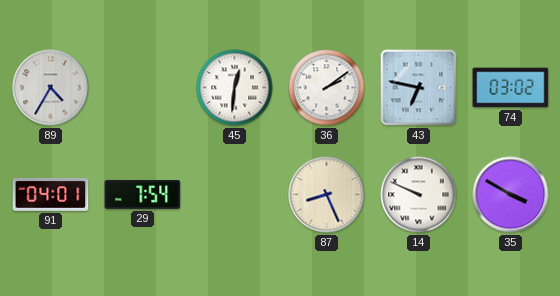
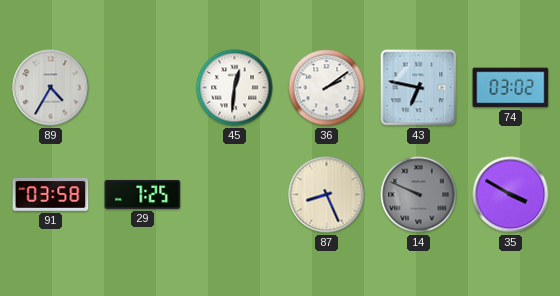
91: 04:01 -> 03:58
29: 7:54 -> 7:25
14 dial: white -> grey
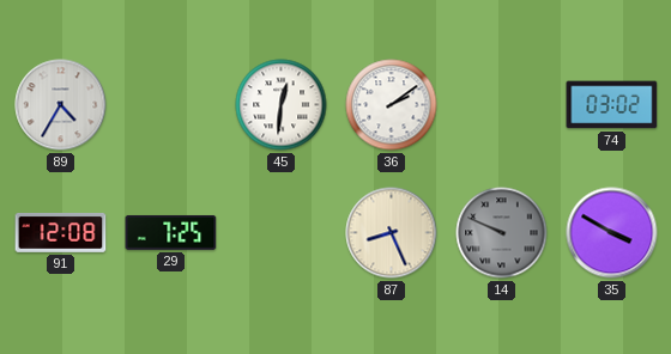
43: 6:47 -> none
91: 03:58 -> 12:08
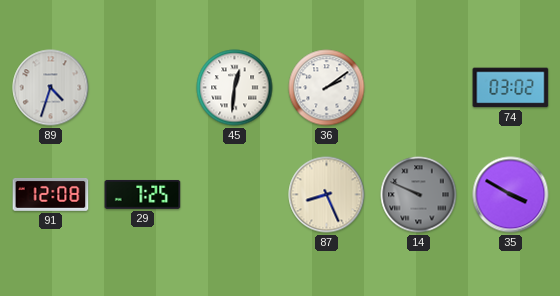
89: 4:35 -> 4:33
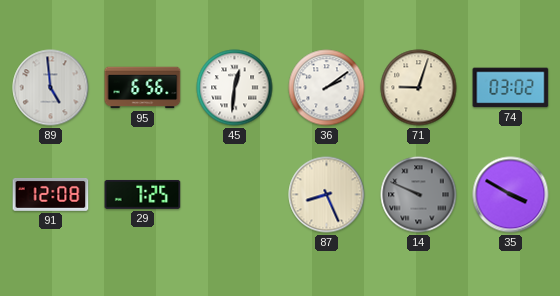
89: 4:33 -> 4:59
95: none -> 6:56
71: none -> 9:03
